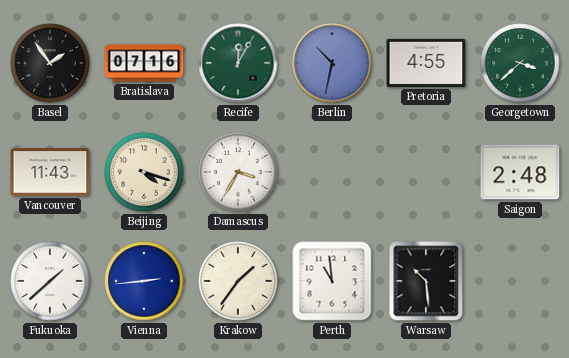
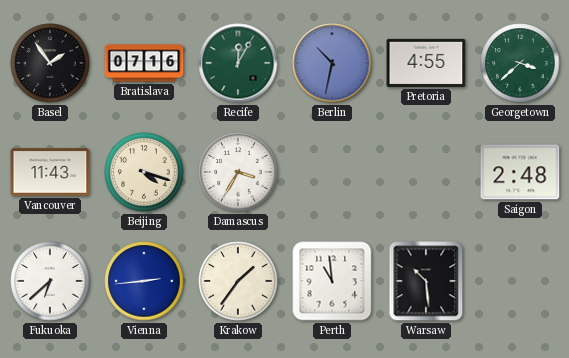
Fukuoka: 1:38 -> 6:38
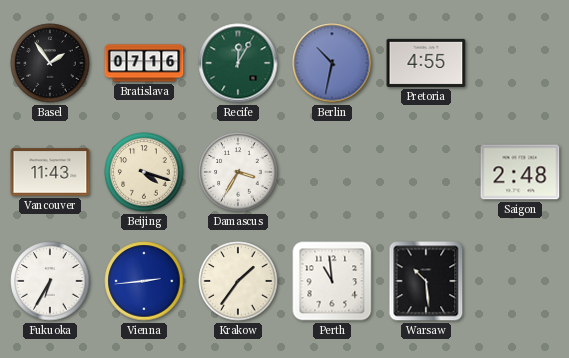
Georgetown: 3:38 -> none
Fukuoka: 6:38 -> 6:35
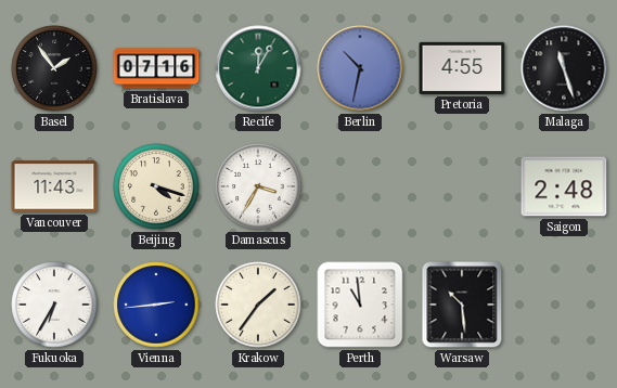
Malaga: none -> 11:27
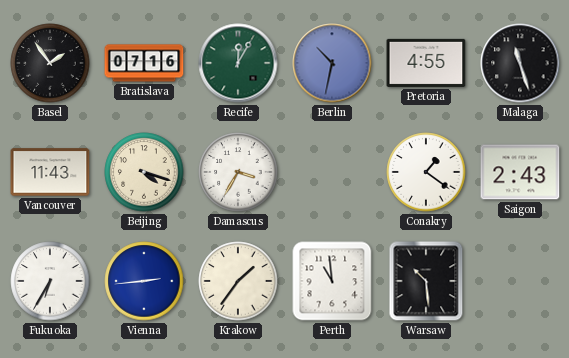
Conakry: none -> 1:21
Saigon: 2:48 -> 2:43
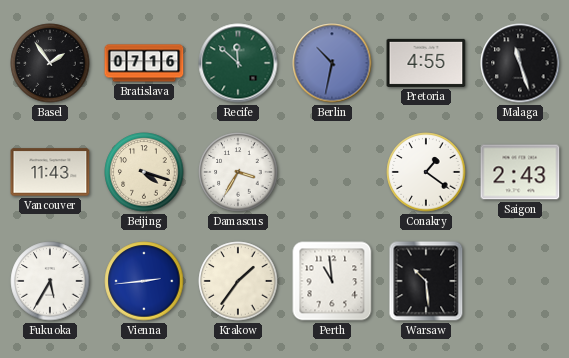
Recife: 12:05 -> 11:52
Fukuoka: 6:35 -> 5:35
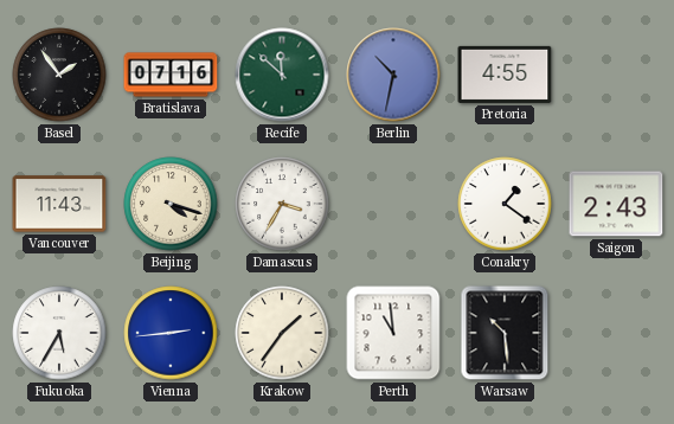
Malaga: 11:27 -> none
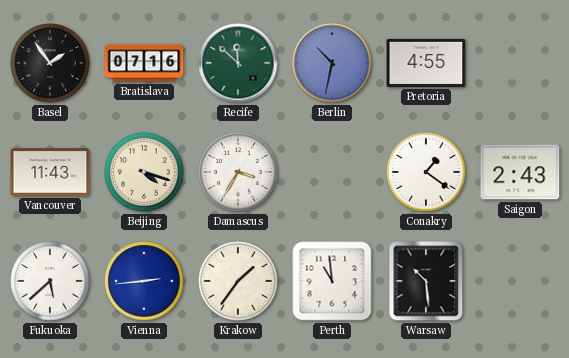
Fukuoka: 5:35 -> 5:38
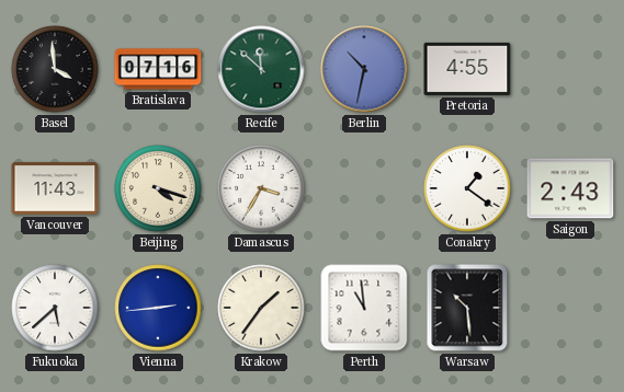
Basel: 1:54 -> 3:59
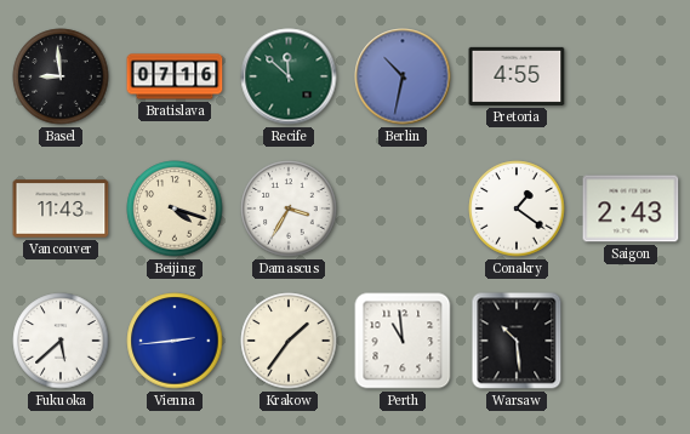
Basel: 3:59 -> 8:59
